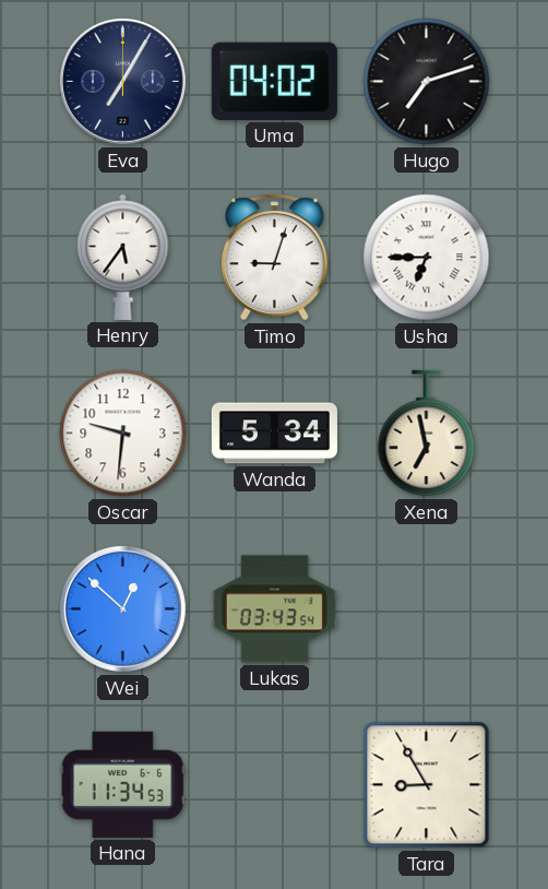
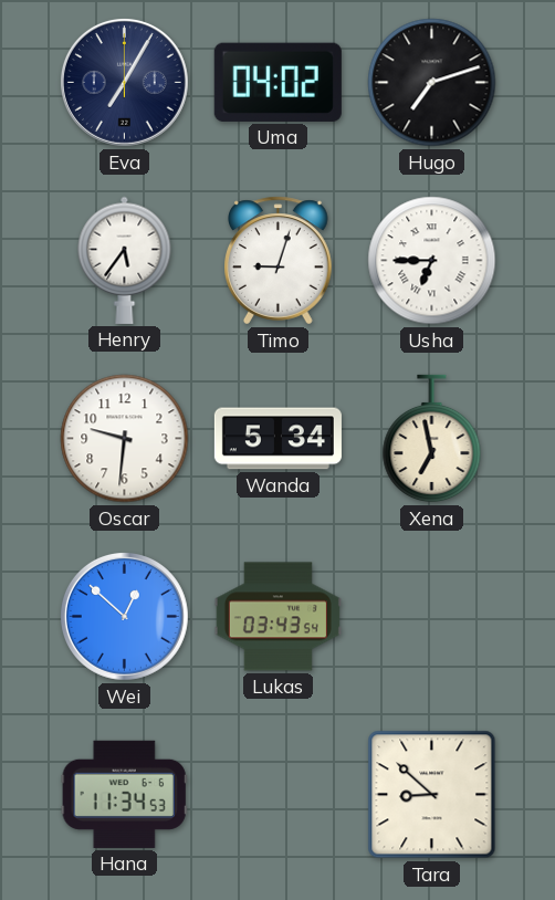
Tara: 8:55 -> 8:52
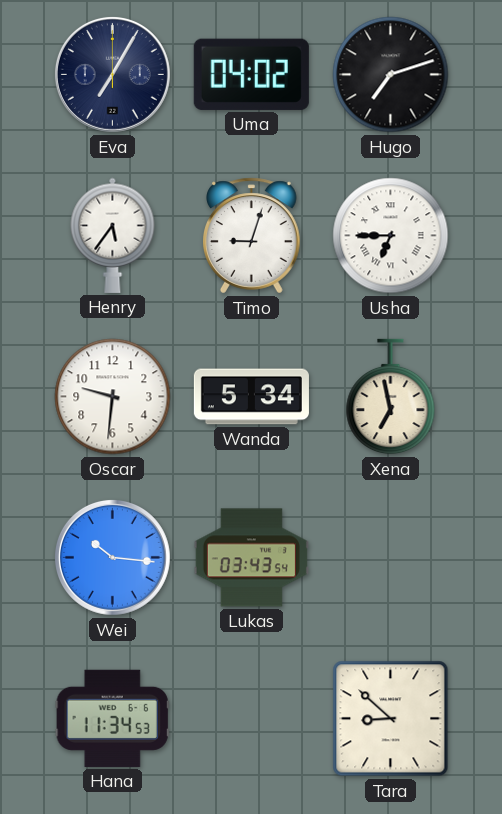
Wei: 12:52 -> 10:16
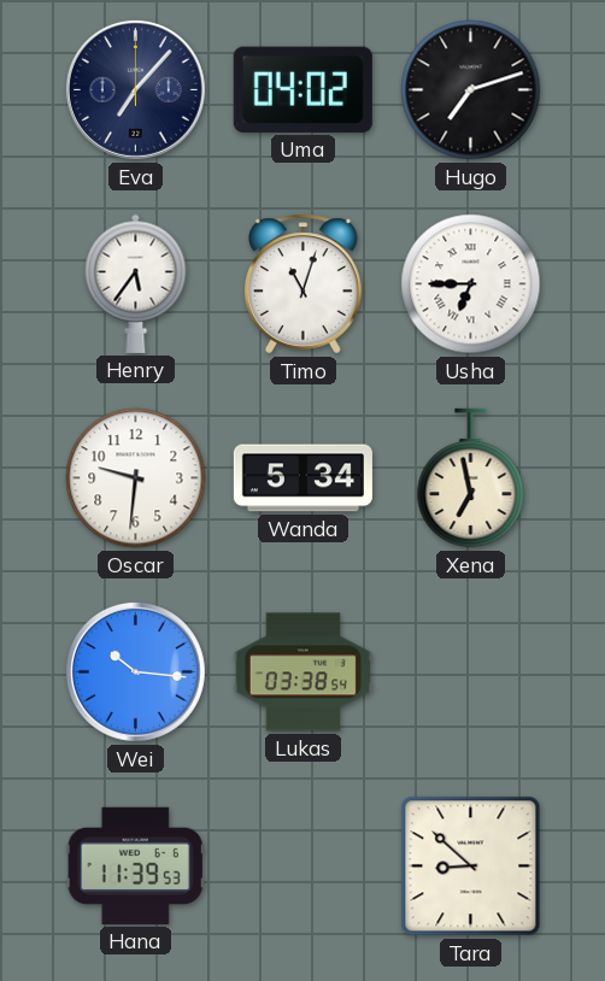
Eva: 7:05 -> 7:07
Timo: 9:03 -> 11:03
Lukas: 03:43 -> 03:38
Hana: 11:34 -> 11:39
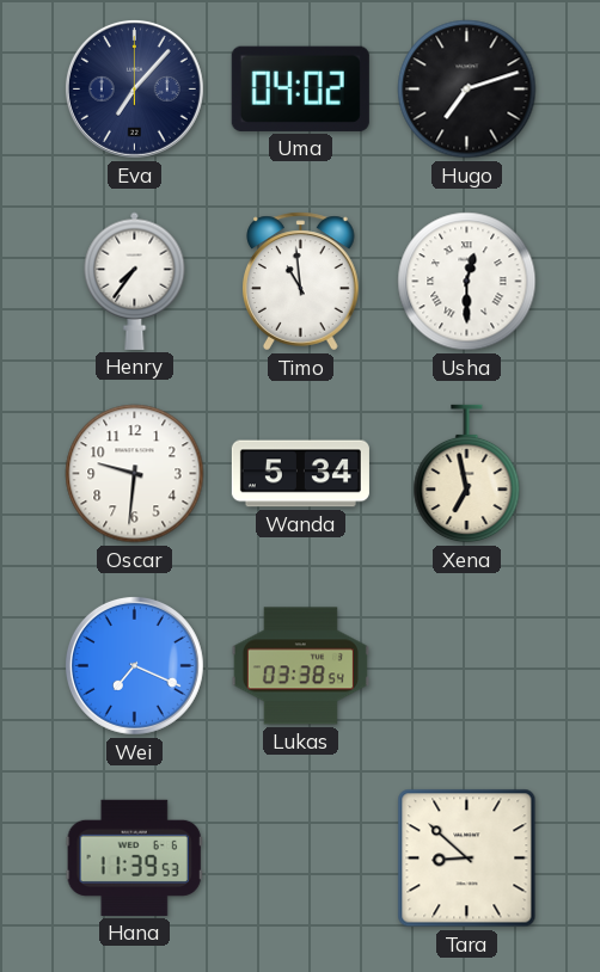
Henry: 5:36 -> 7:36
Timo: 11:03 -> 10:59
Usha: 6:45 -> 12:30
Wei: 10:16 -> 7:19
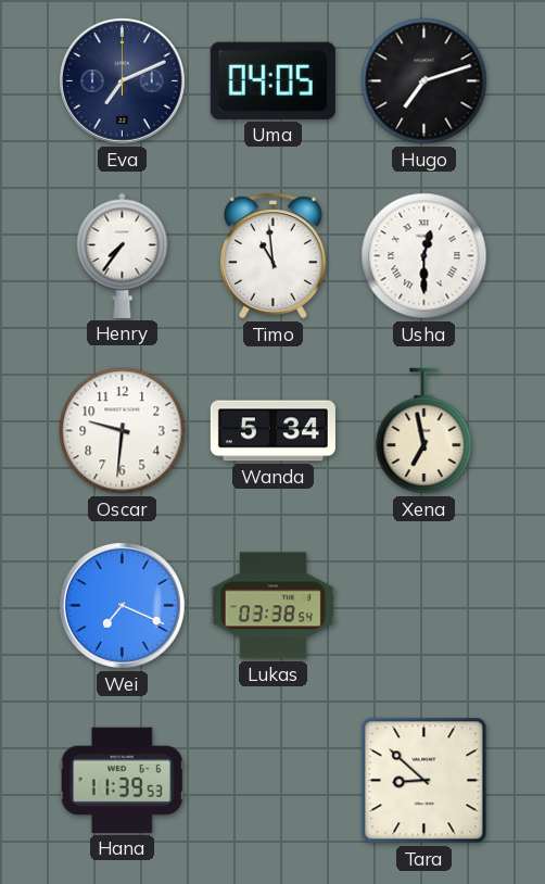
Eva: 7:07 -> 7:11
Uma: 04:02 -> 04:05
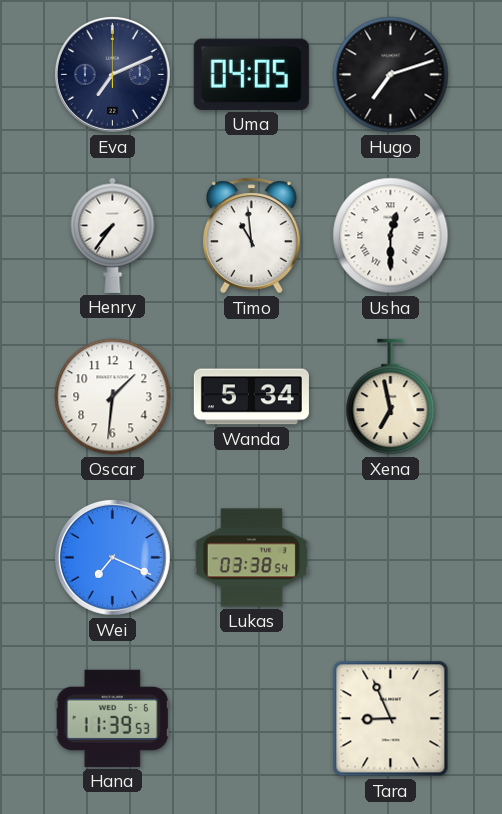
Oscar: 9:31 -> 1:31
Tara: 8:52 -> 8:56
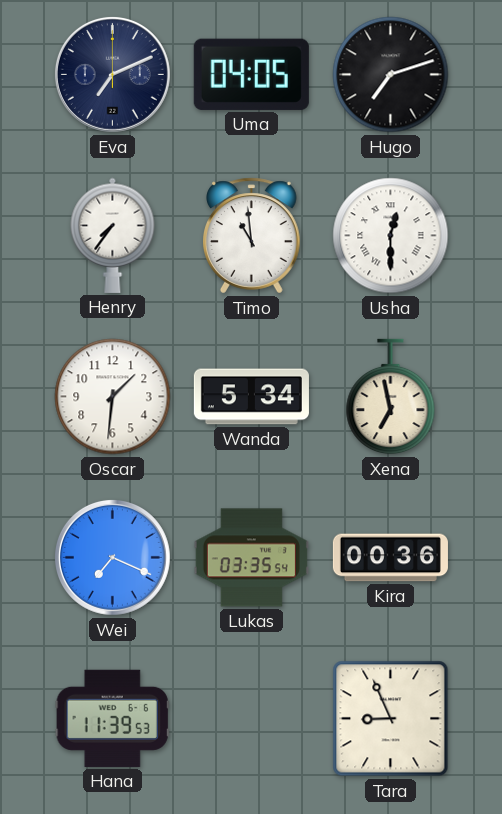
Lukas: 03:38 -> 03:35
Kira: none -> 00:36
